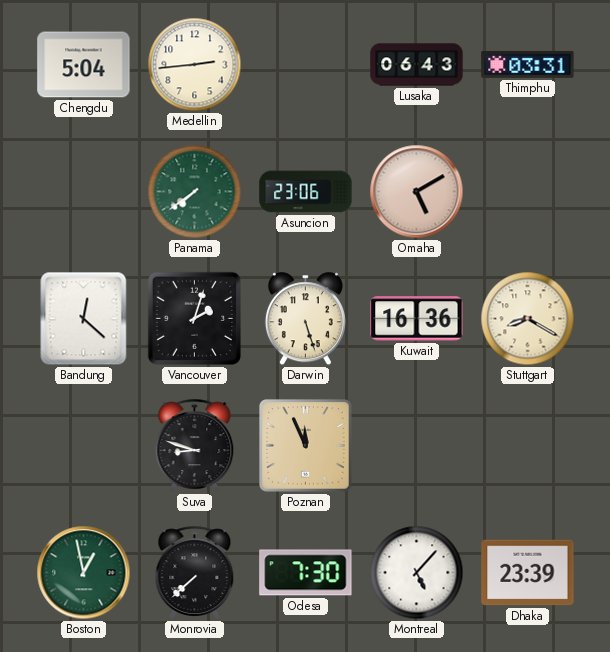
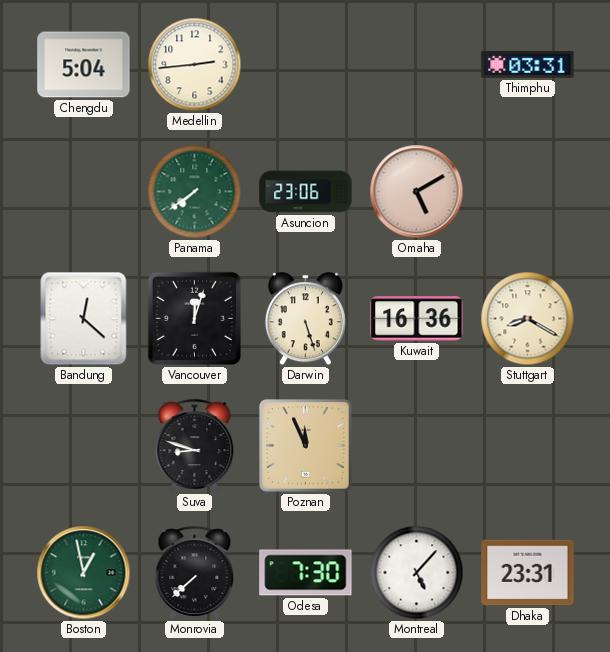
Lusaka: 06:43 -> none
Vancouver: 2:03 -> 12:03
Dhaka: 23:39 -> 23:31
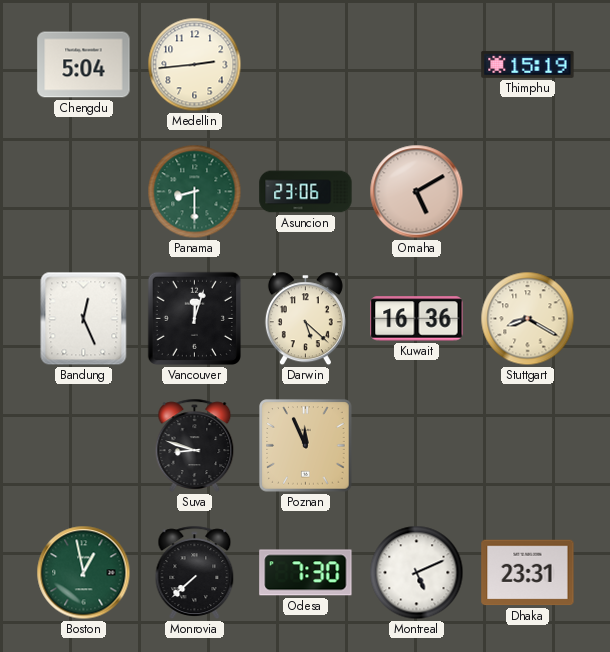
Thimphu: 03:31 -> 15:19
Panama: 7:39 -> 8:30
Bandung: 12:22 -> 12:26
Darwin: 5:27 -> 5:22
Montreal: 5:07 -> 5:11
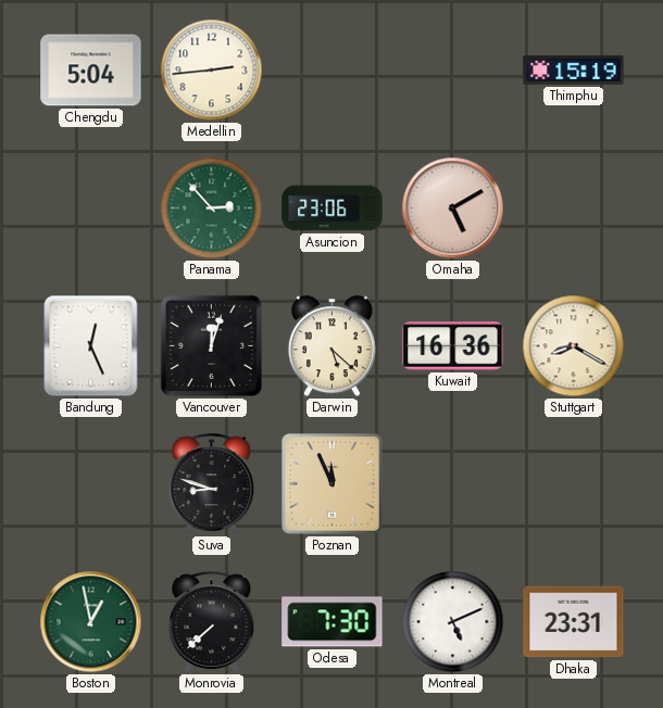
Panama: 8:30 -> 2:53
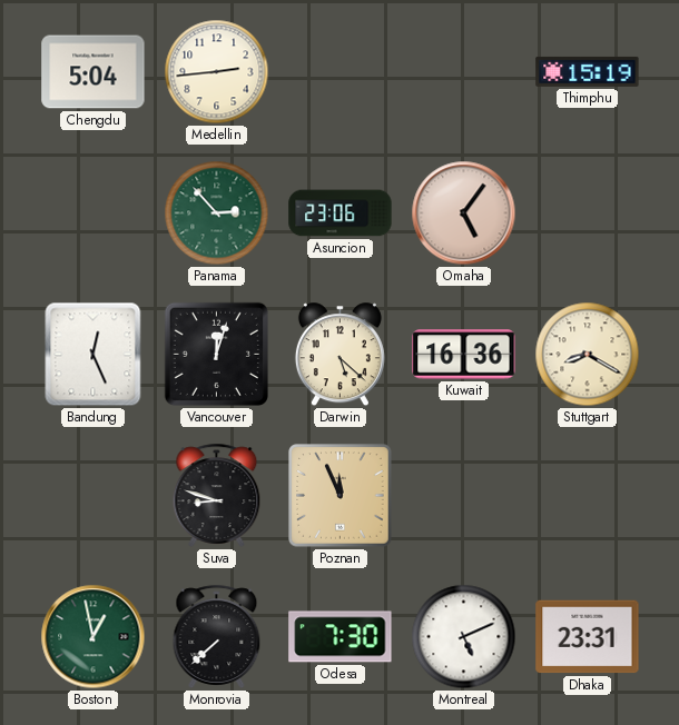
Omaha: 5:10 -> 5:06
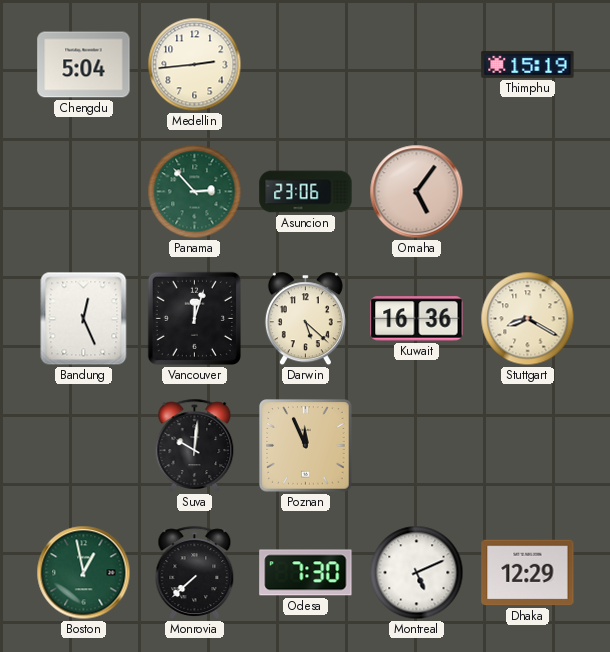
Suva: 8:48 -> 10:01
Dhaka: 23:31 -> 12:29
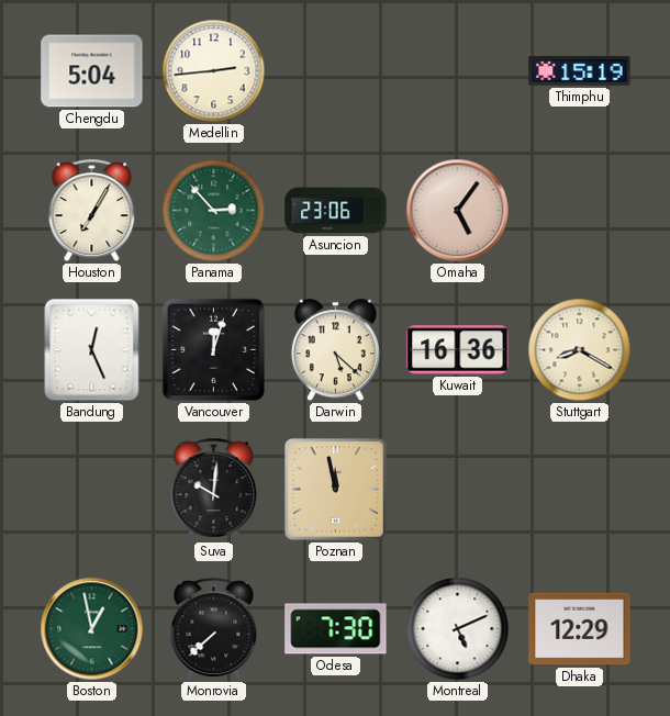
Houston: none -> 7:05
Poznan: 11:56 -> 11:58
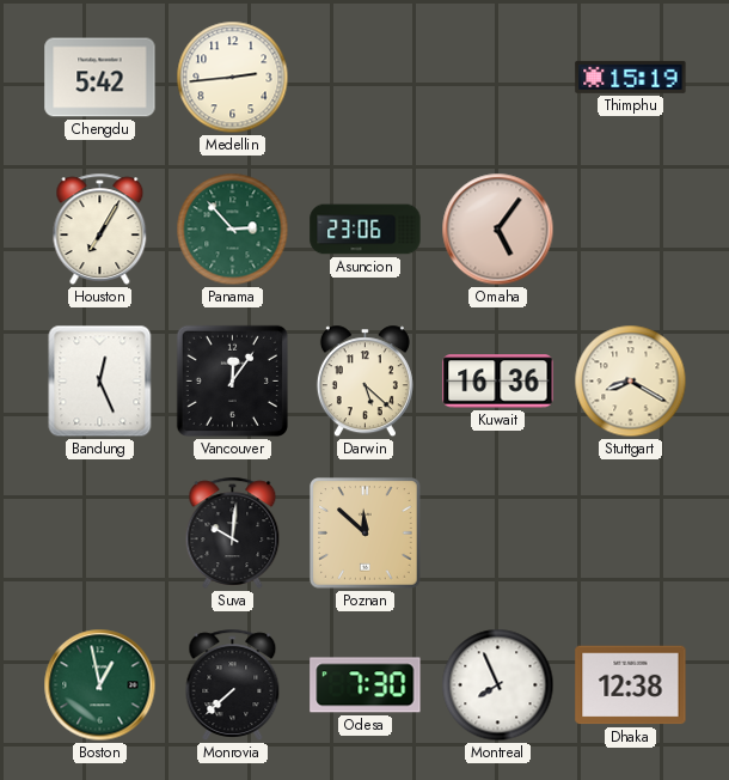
Chengdu: 5:04 -> 5:42
Vancouver: 12:03 -> 12:06
Poznan: 11:58 -> 11:52
Montreal: 5:11 -> 7:56
Dhaka: 12:29 -> 12:38
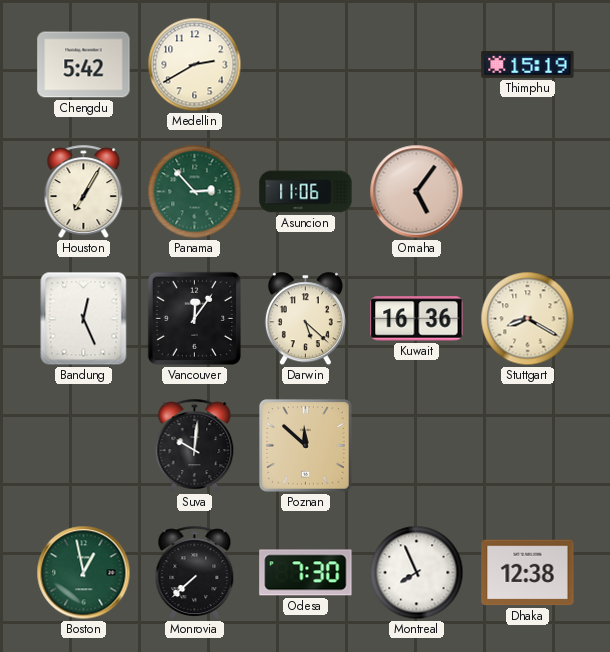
Medellin: 2:44 -> 2:40
Asuncion: 23:06 -> 11:06
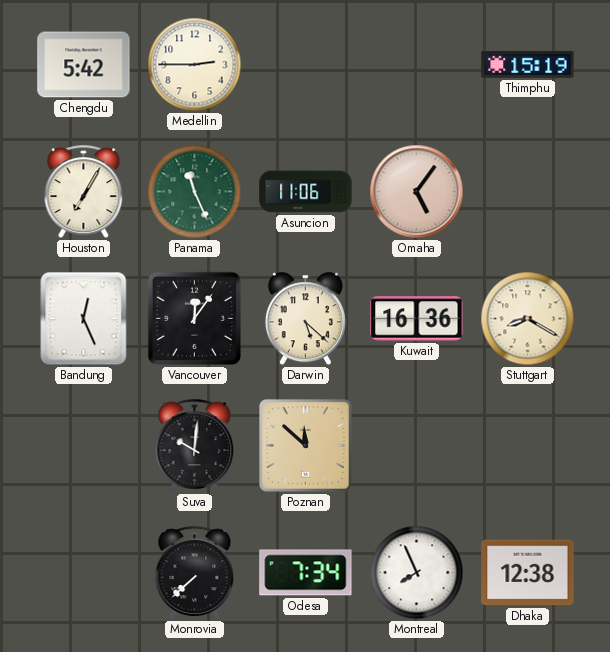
Medellin: 2:40 -> 2:45
Panama: 2:53 -> 11:26
Boston: 12:58 -> none
Odesa: 7:30 -> 7:34
